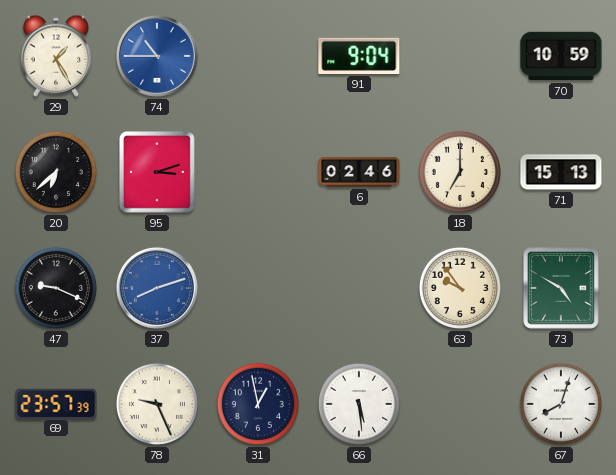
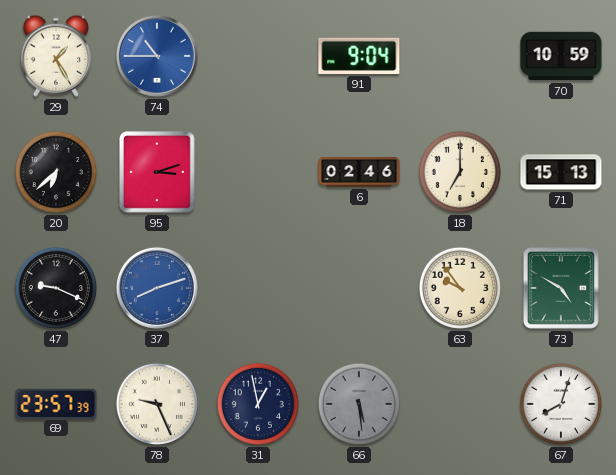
66 dial: white -> grey
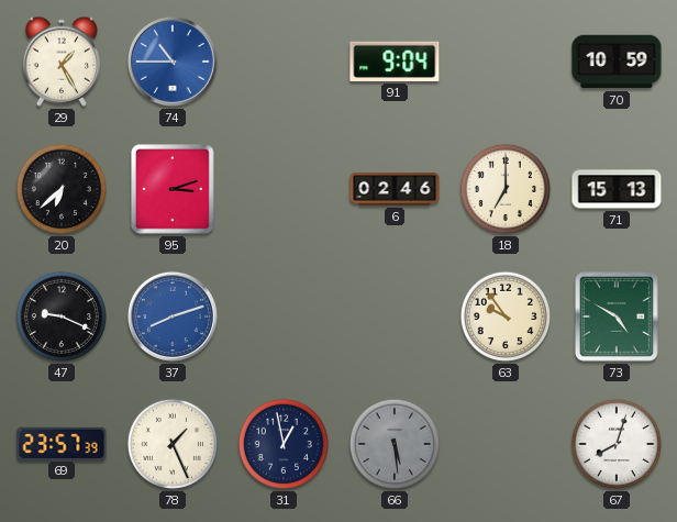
78: 9:26 -> 1:26
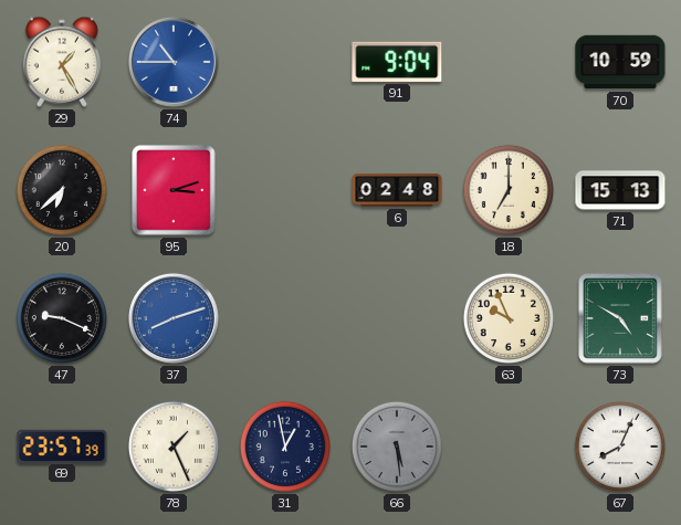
6: 02:46 -> 02:48
63: 9:54 -> 9:56
67: 8:03 -> 8:04
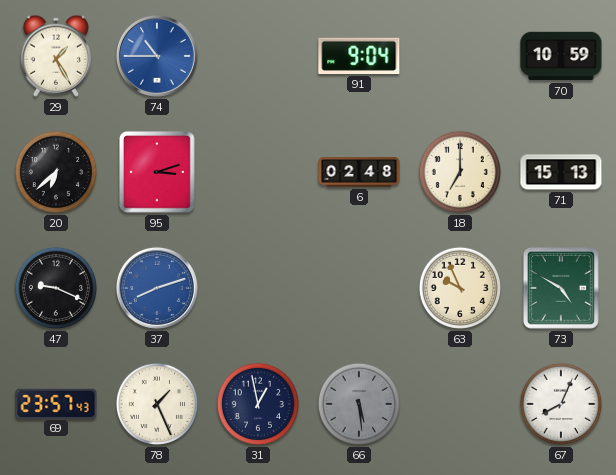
69: 23:57:39 -> 23:57:43
